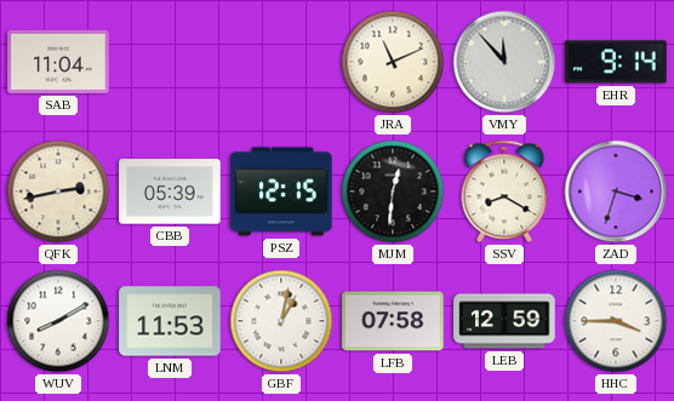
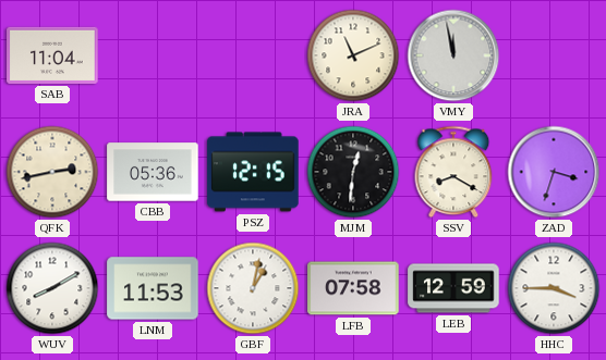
VMY: 11:53 -> 11:58
EHR: 9:14 -> none
CBB: 05:39 -> 05:36
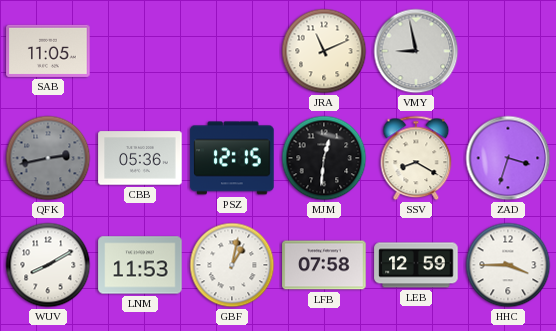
SAB: 11:04 -> 11:05
VMY: 11:58 -> 8:58
QFK dial: cream -> grey
